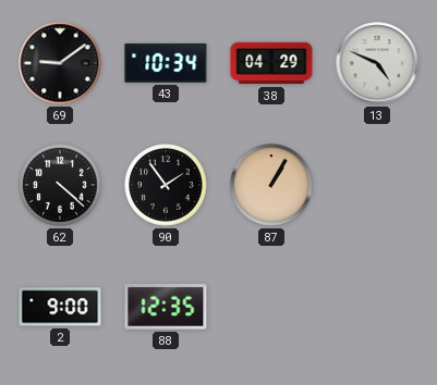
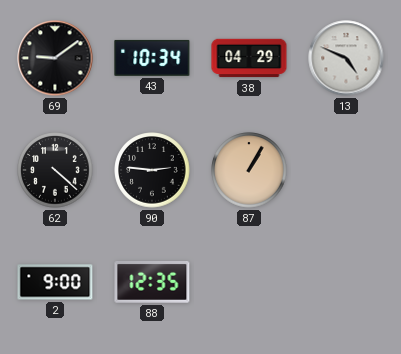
90: 1:54 -> 2:46
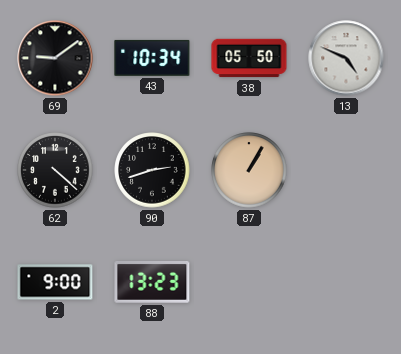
38: 04:29 -> 05:50
90: 2:46 -> 2:42
88: 12:35 -> 13:23
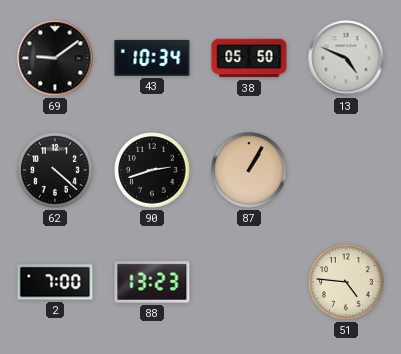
2: 9:00 -> 7:00
51: none -> 4:46
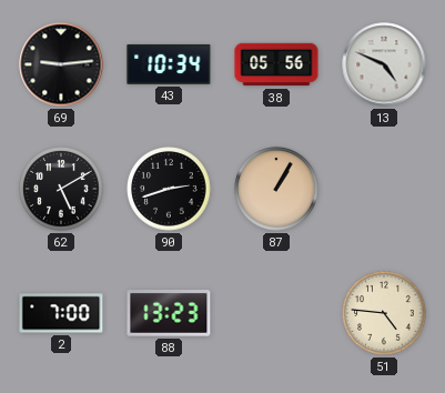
69: 9:09 -> 9:14
38: 05:50 -> 05:56
62: 4:22 -> 5:10
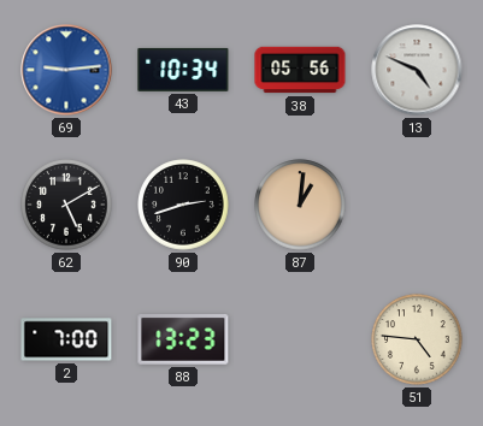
69 dial: black -> blue
87: 1:05 -> 1:01
